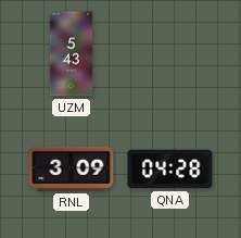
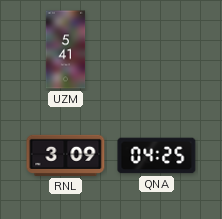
UZM: 5:43 -> 5:41
QNA: 04:28 -> 04:25
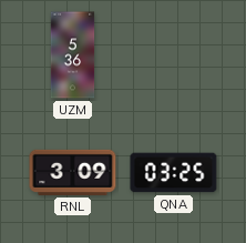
UZM: 5:41 -> 5:36
QNA: 04:25 -> 03:25
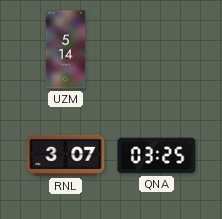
UZM: 5:36 -> 5:14
RNL: 3:09 -> 3:07
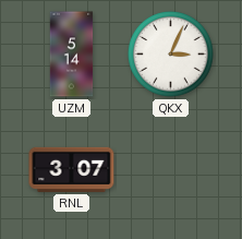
QKX: none -> 3:04
QNA: 03:25 -> none
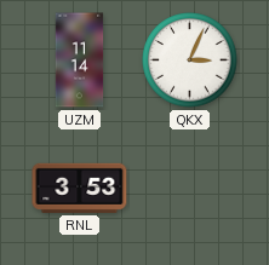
UZM: 5:14 -> 11:14
RNL: 3:07 -> 3:53
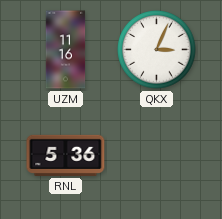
UZM: 11:14 -> 11:16
RNL: 3:53 -> 5:36
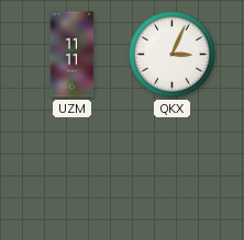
UZM: 11:16 -> 11:11
RNL: 5:36 -> none
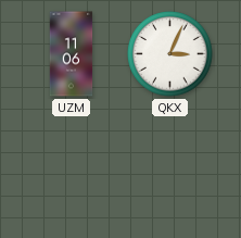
UZM: 11:11 -> 11:06
